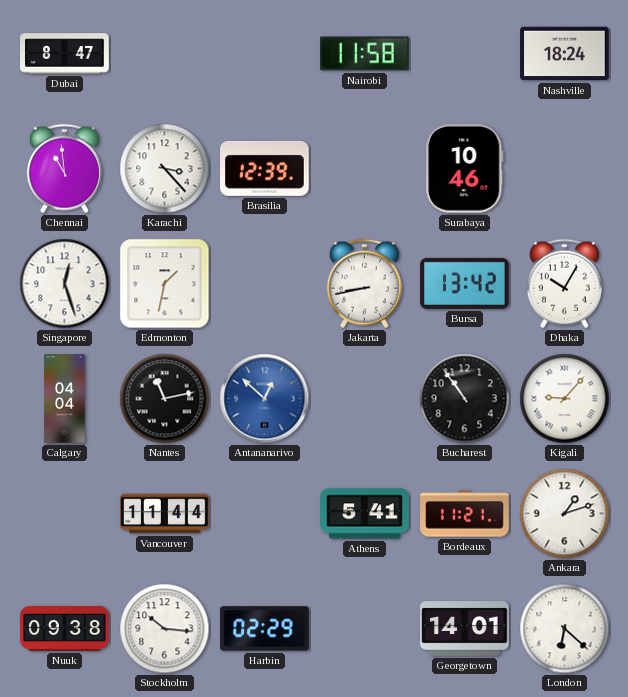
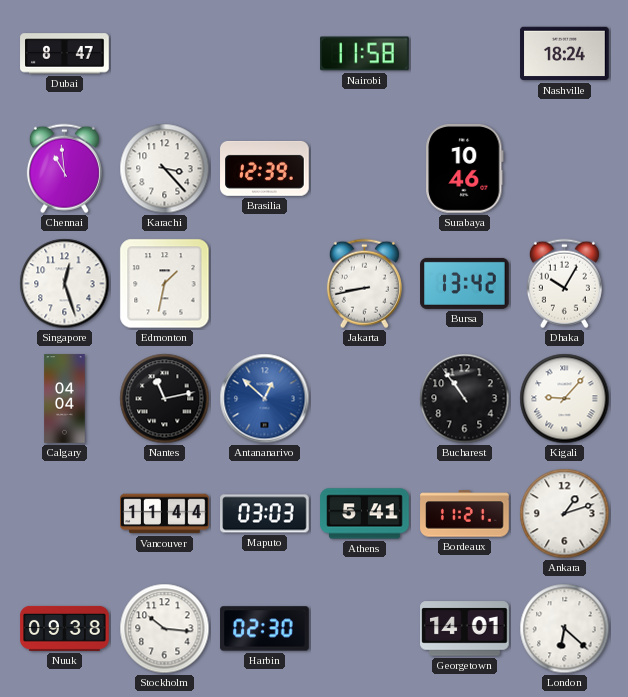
Maputo: none -> 03:03
Harbin: 02:29 -> 02:30
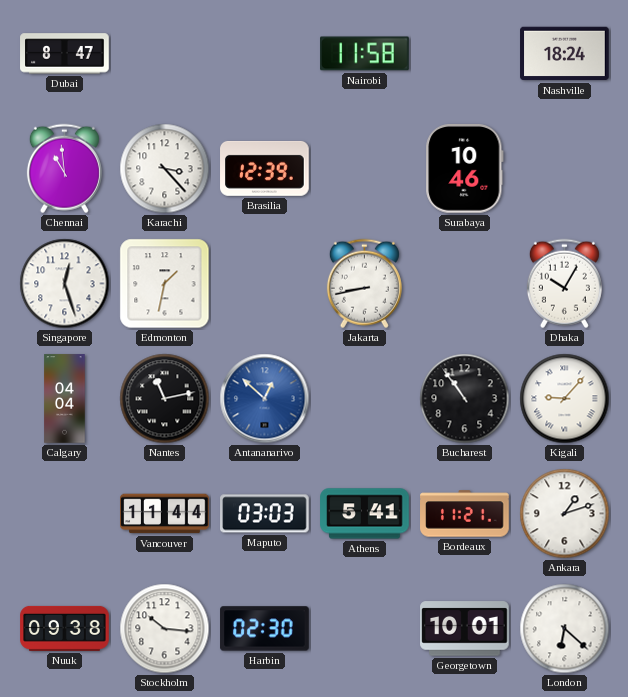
Bursa: 13:42 -> none
Georgetown: 14:01 -> 10:01
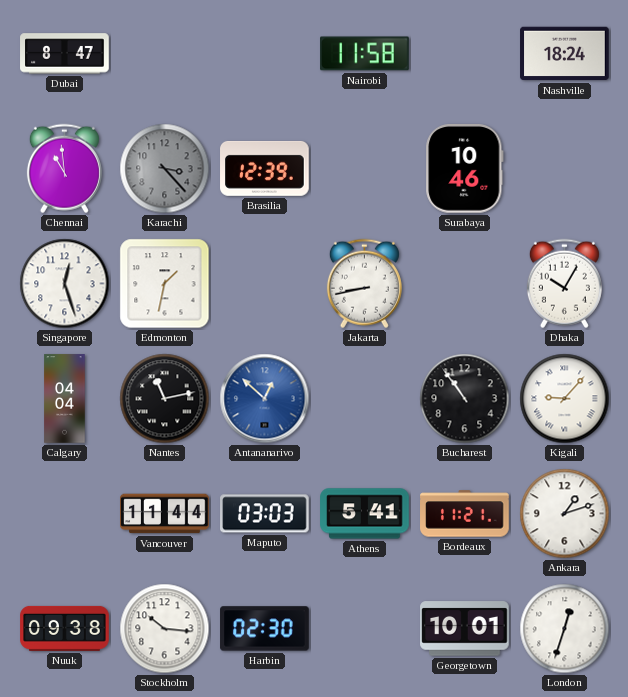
Karachi dial: white -> grey
London: 6:22 -> 12:33
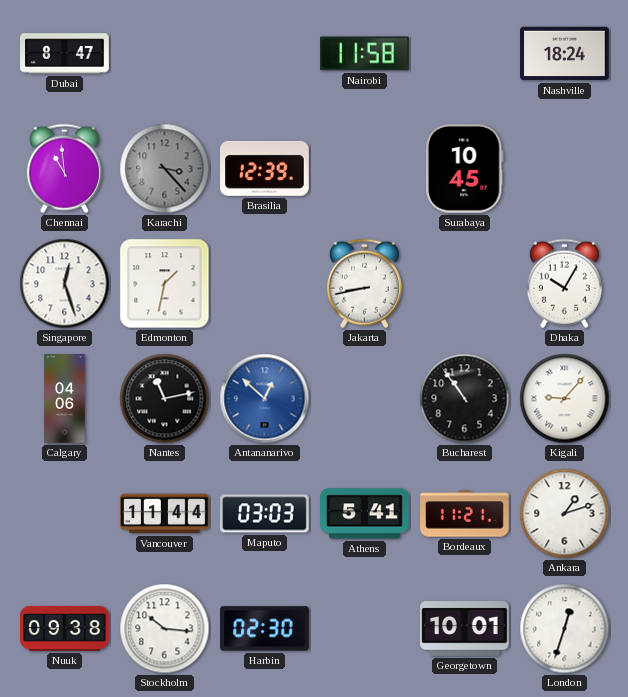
Surabaya: 10:46 -> 10:45
Calgary: 04:04 -> 04:06
